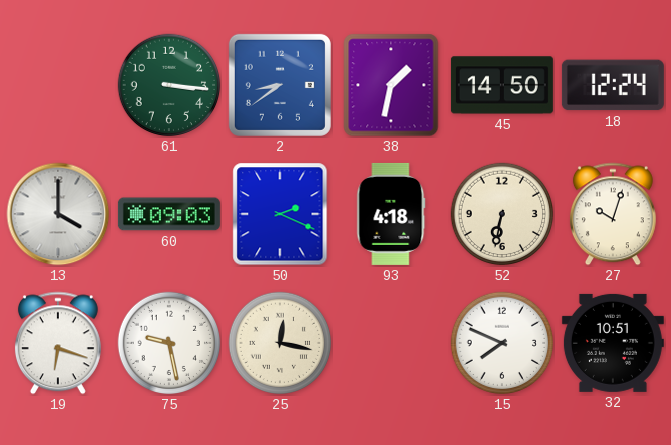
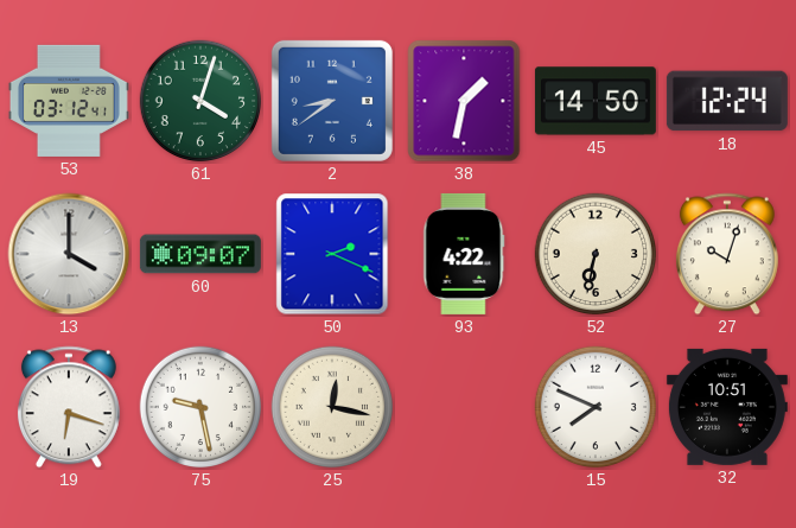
53: none -> 03:12
61: 3:16 -> 4:03
60: 09:03 -> 09:07
93: 4:18 -> 4:22
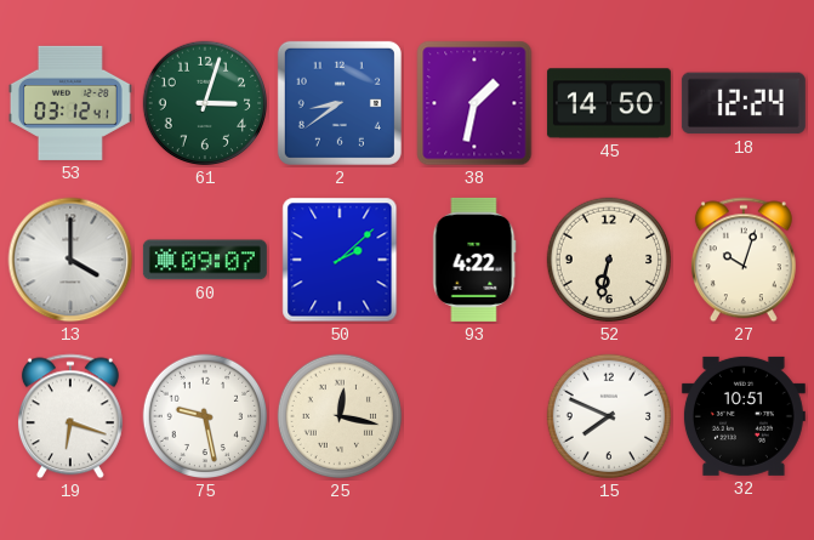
61: 4:03 -> 3:03
50: 2:19 -> 2:08
